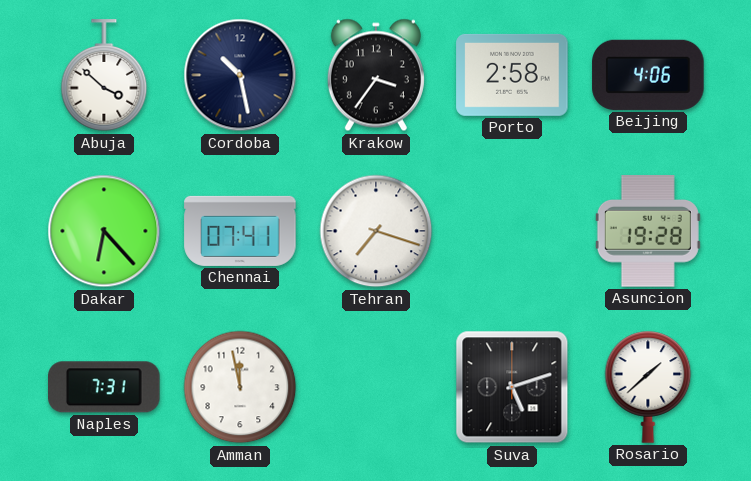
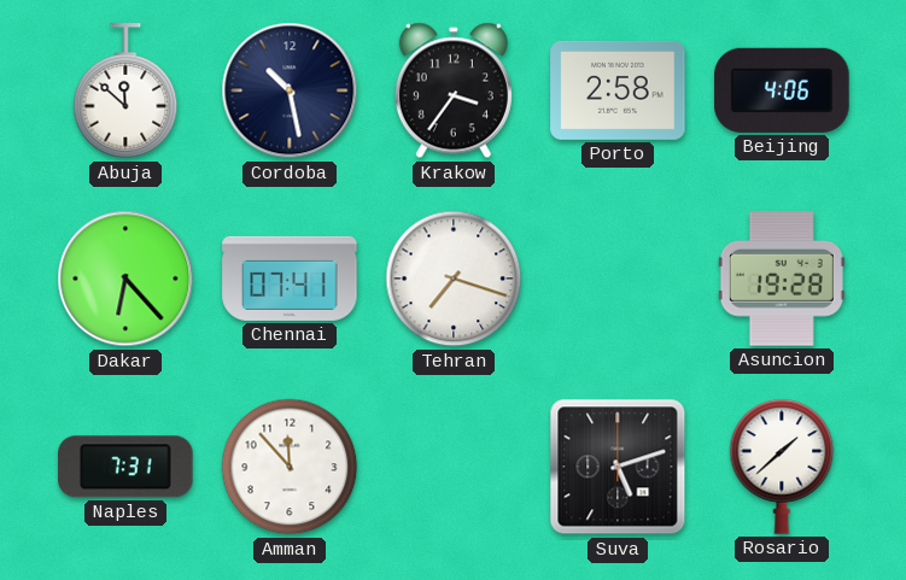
Abuja: 3:52 -> 11:52
Amman: 11:58 -> 11:53
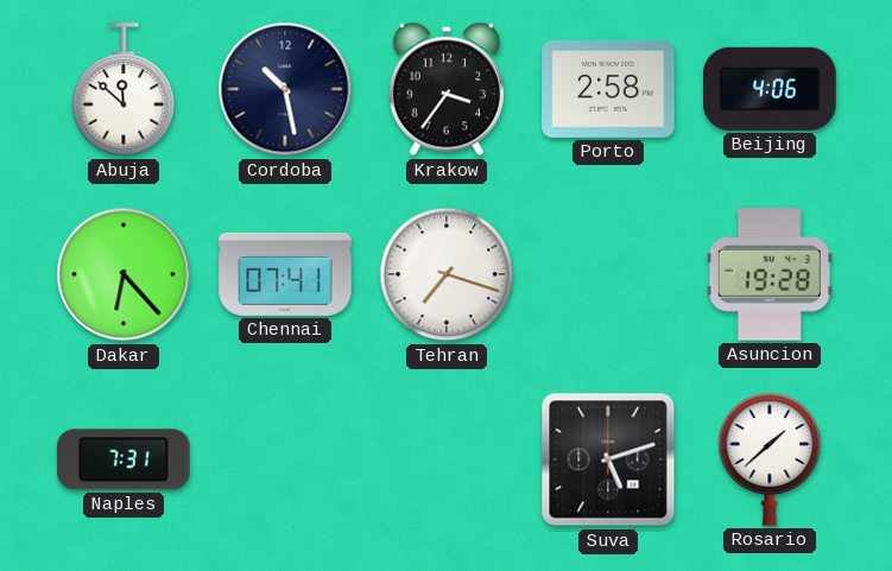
Amman: 11:53 -> none
